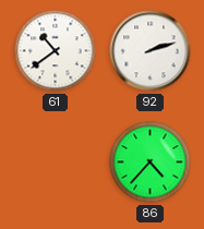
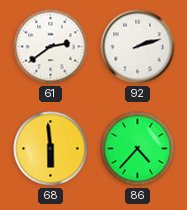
61: 10:39 -> 2:39
68: none -> 5:59
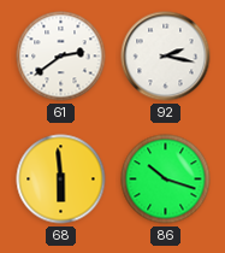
92: 2:12 -> 2:17
86: 4:37 -> 10:18
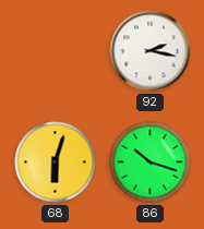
61: 2:39 -> none
68: 5:59 -> 6:03
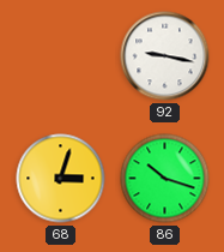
92: 2:17 -> 9:17
68: 6:03 -> 3:03
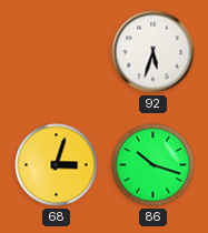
92: 9:17 -> 5:33
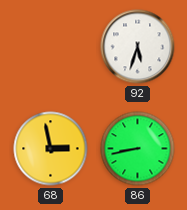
68: 3:03 -> 2:58
86: 10:18 -> 8:43
